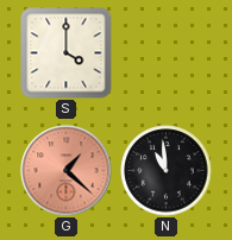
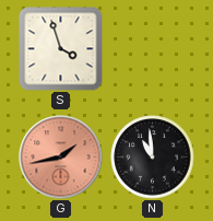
S: 4:00 -> 3:57
G: 1:22 -> 1:43
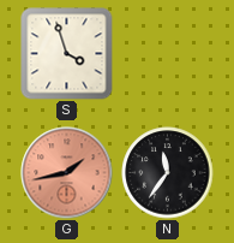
N: 10:59 -> 11:36
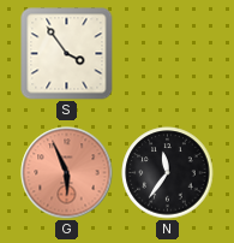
S: 3:57 -> 3:54
G: 1:43 -> 5:56
